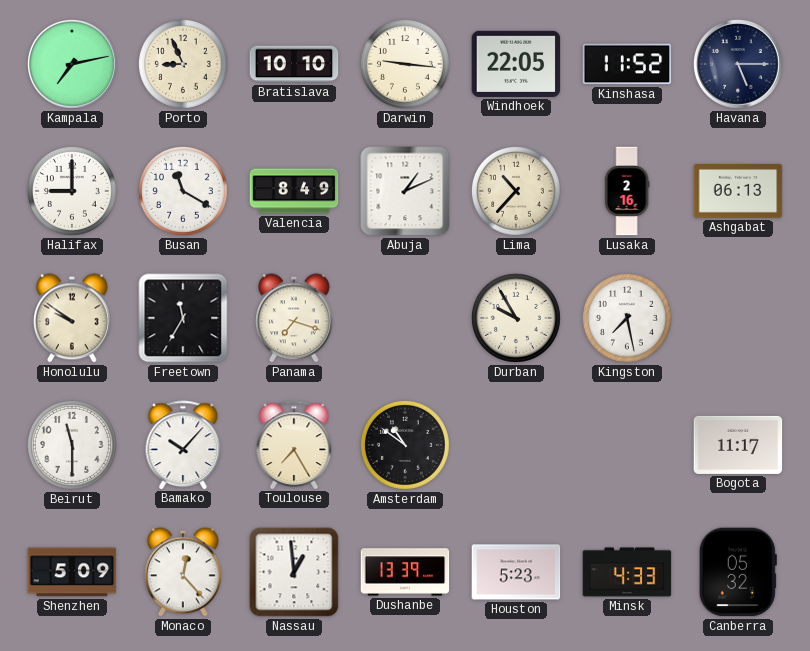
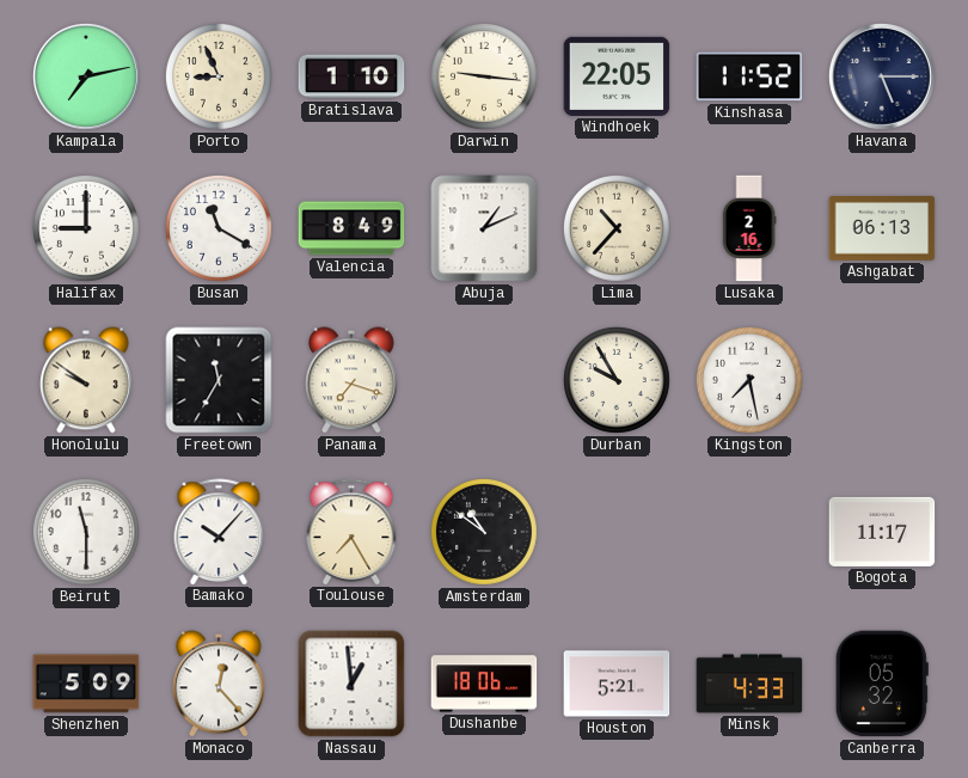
Bratislava: 10:10 -> 1:10
Dushanbe: 13:39 -> 18:06
Houston: 5:23 -> 5:21
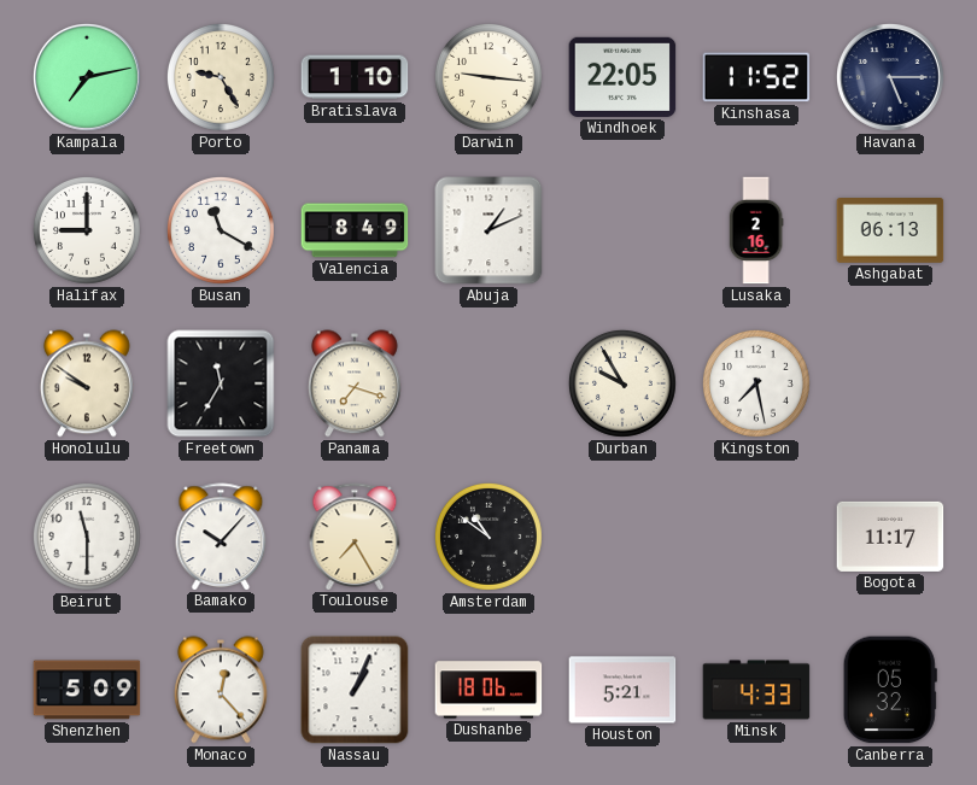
Porto: 8:56 -> 9:25
Lima: 10:37 -> none
Nassau: 12:59 -> 1:04
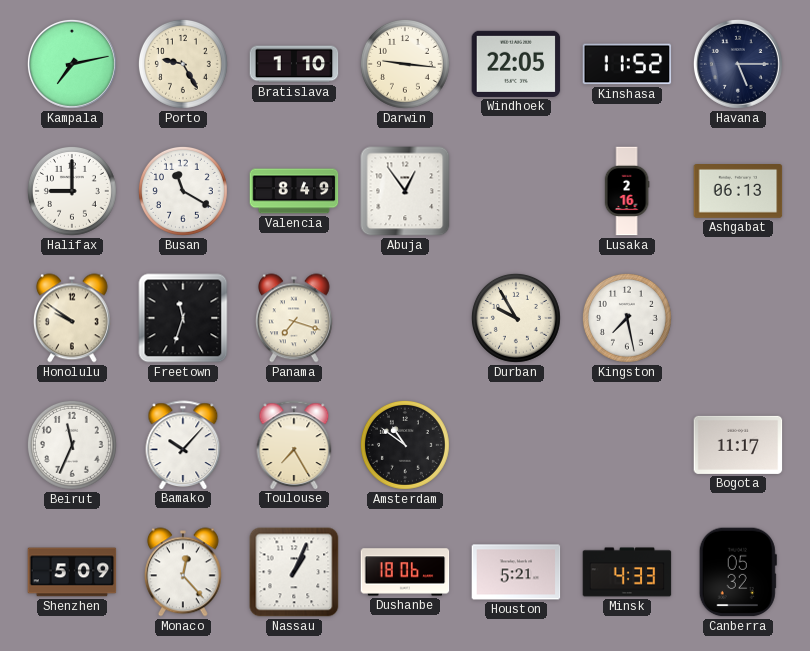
Abuja: 1:11 -> 12:54
Freetown: 11:35 -> 11:33
Beirut: 11:30 -> 11:34
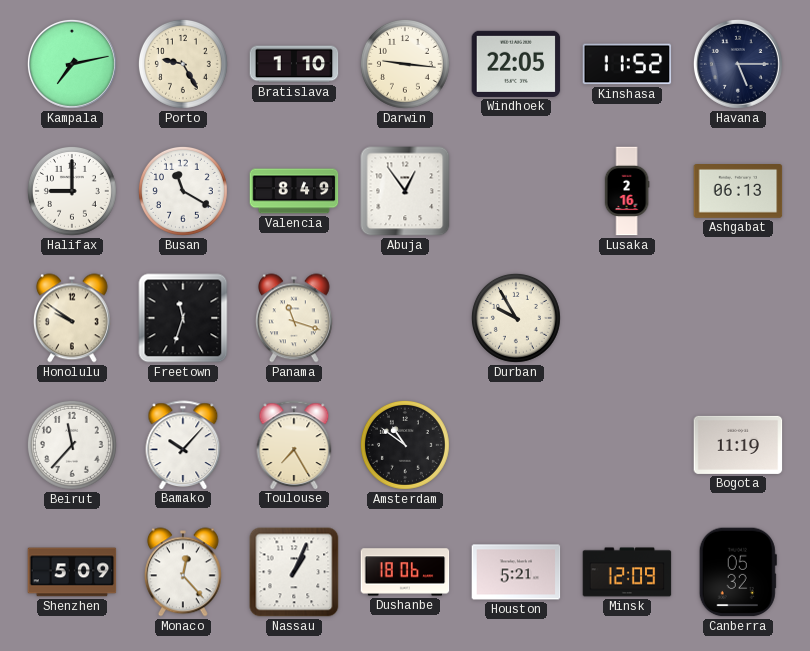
Panama: 7:18 -> 11:18
Kingston: 7:28 -> none
Beirut: 11:34 -> 11:37
Bogota: 11:17 -> 11:19
Minsk: 4:33 -> 12:09
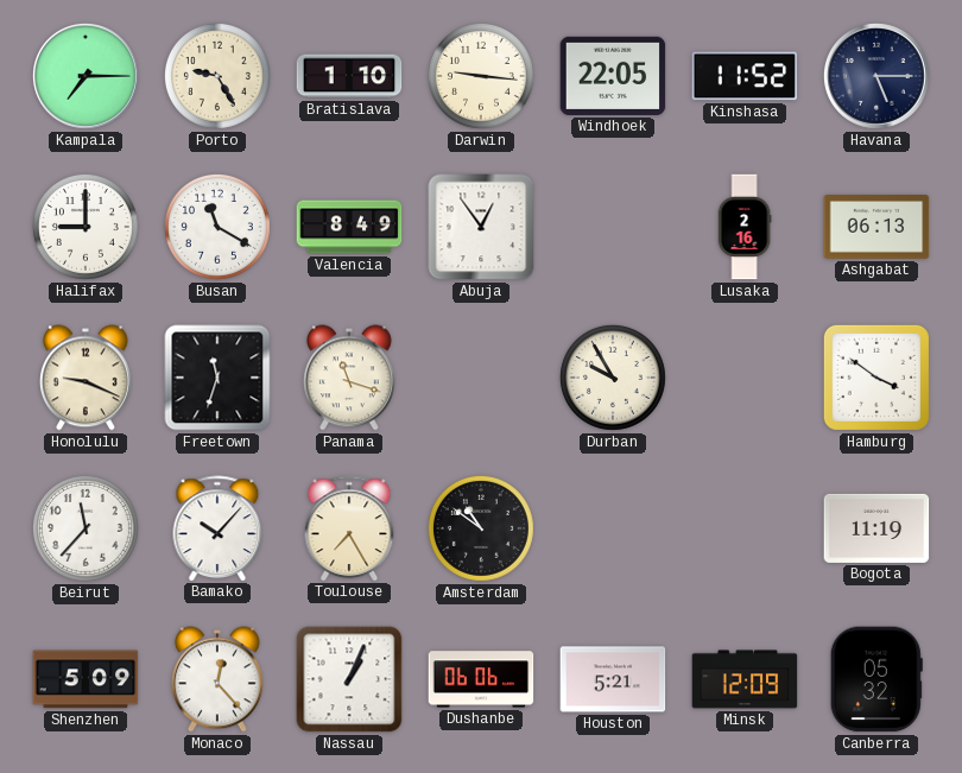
Kampala: 7:13 -> 7:15
Honolulu: 9:51 -> 9:19
Hamburg: none -> 3:51
Dushanbe: 18:06 -> 06:06
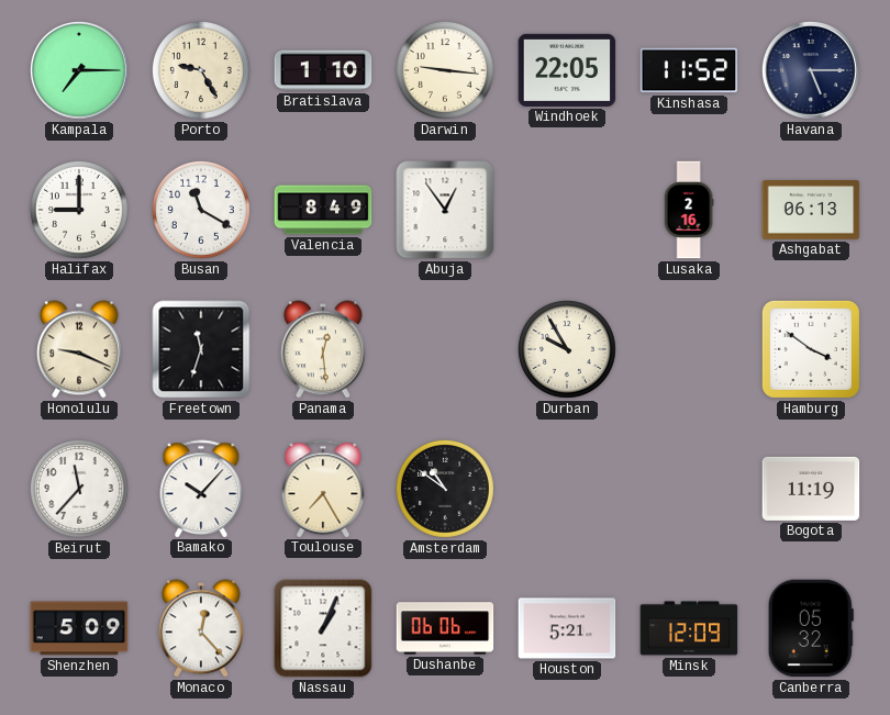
Panama: 11:18 -> 12:29
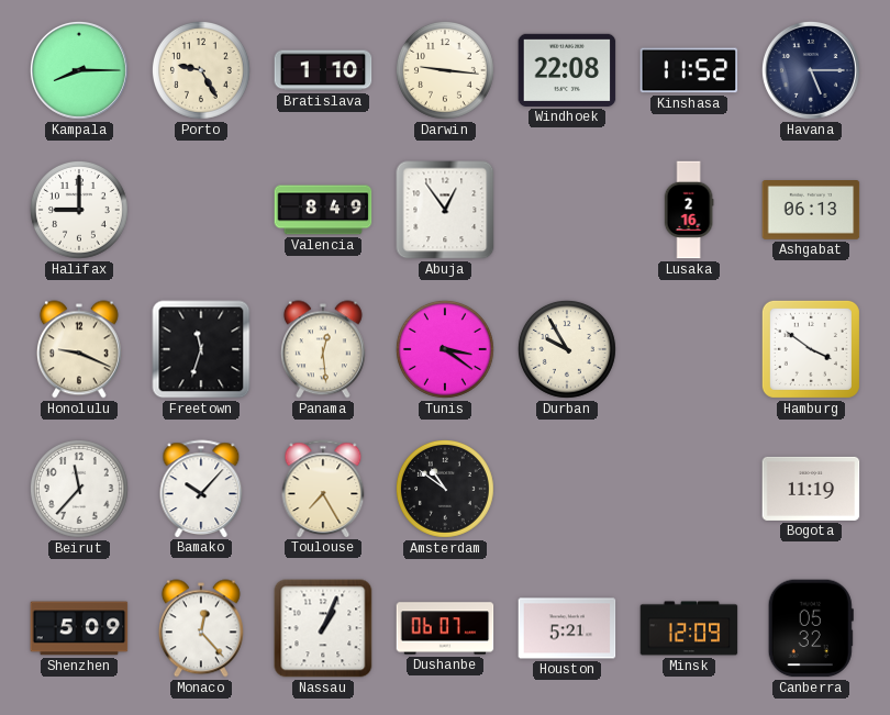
Kampala: 7:15 -> 8:15
Windhoek: 22:05 -> 22:08
Busan: 11:20 -> none
Tunis: none -> 3:21
Dushanbe: 06:06 -> 06:07
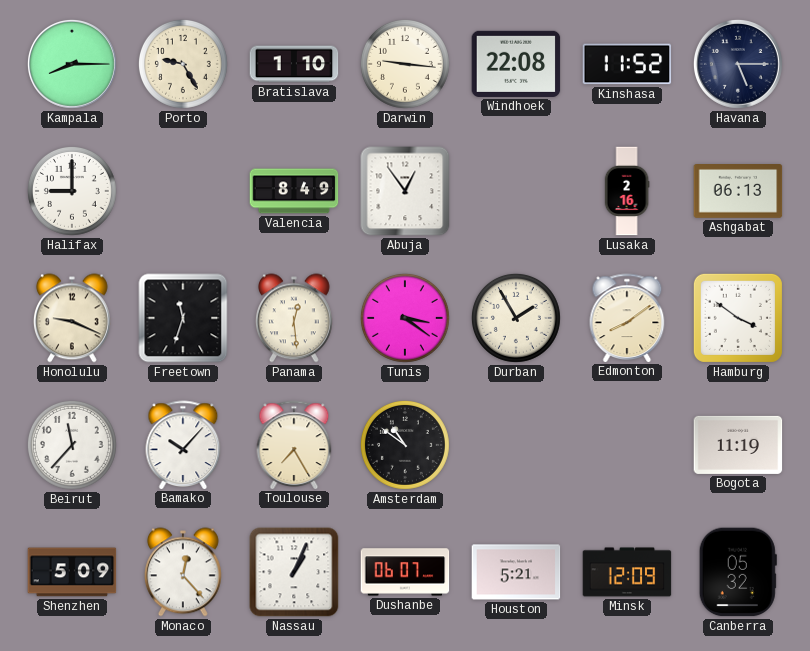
Durban: 9:55 -> 1:55
Edmonton: none -> 8:09
